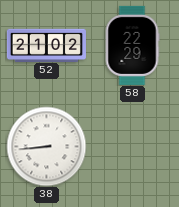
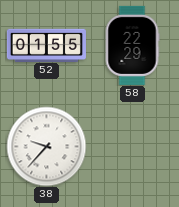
52: 21:02 -> 01:55
38: 8:44 -> 9:37
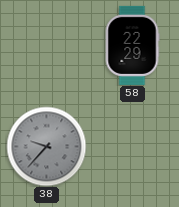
52: 01:55 -> none
38 dial: white -> grey
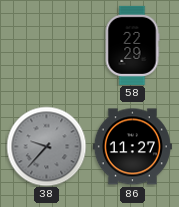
86: none -> 11:27
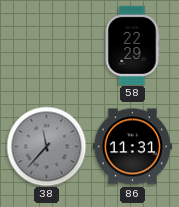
38: 9:37 -> 11:37
86: 11:27 -> 11:31
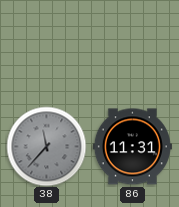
58: 22:29 -> none
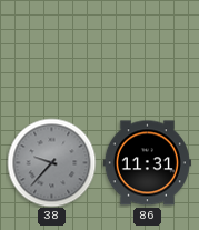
38: 11:37 -> 9:37
